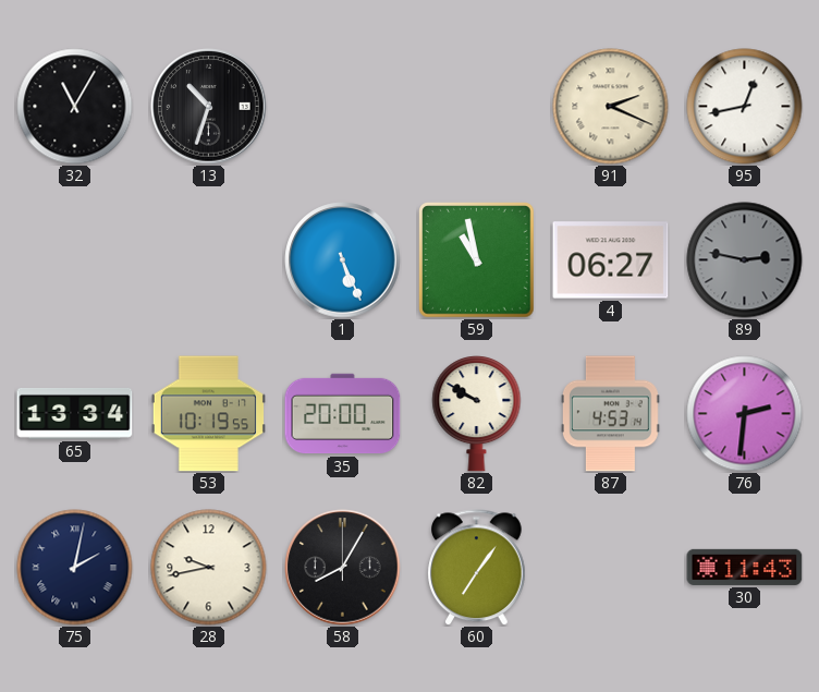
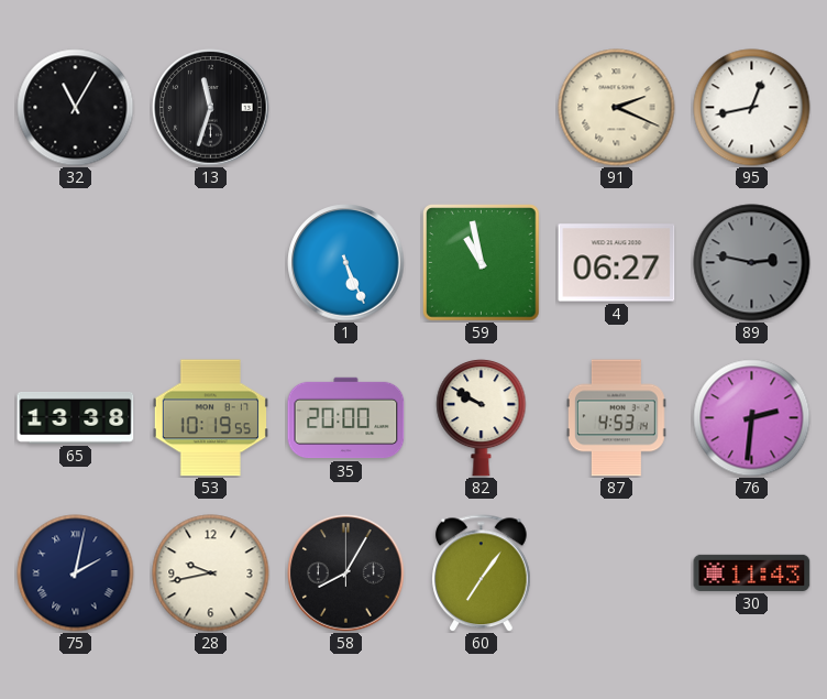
13: 10:33 -> 11:33
65: 13:34 -> 13:38
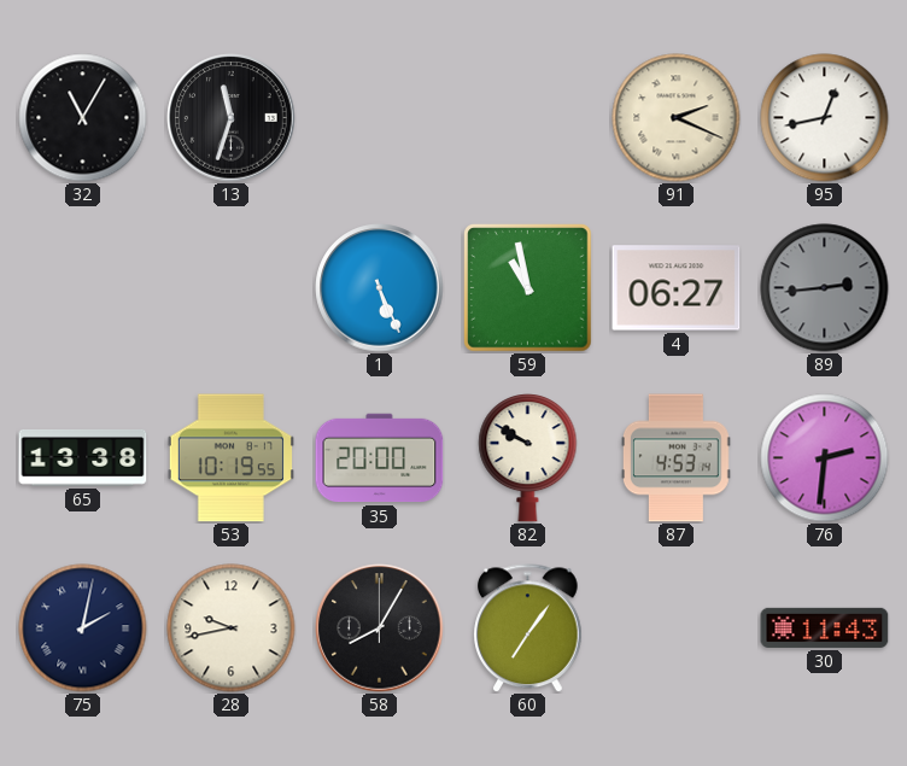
89: 2:47 -> 2:44
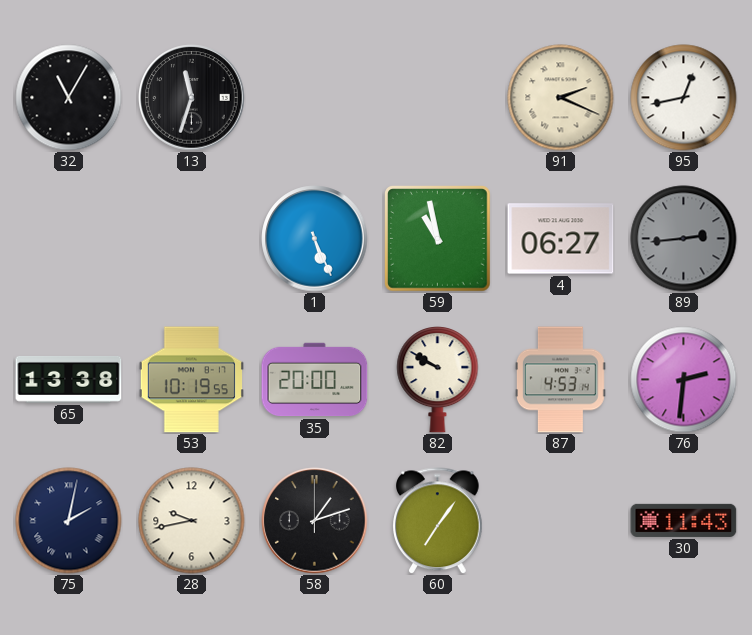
58: 8:05 -> 1:12
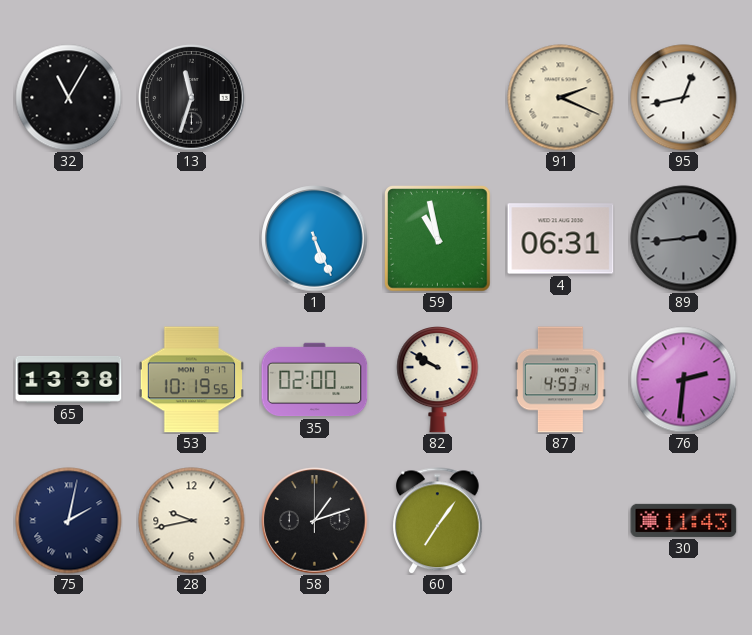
4: 06:27 -> 06:31
35: 20:00 -> 02:00
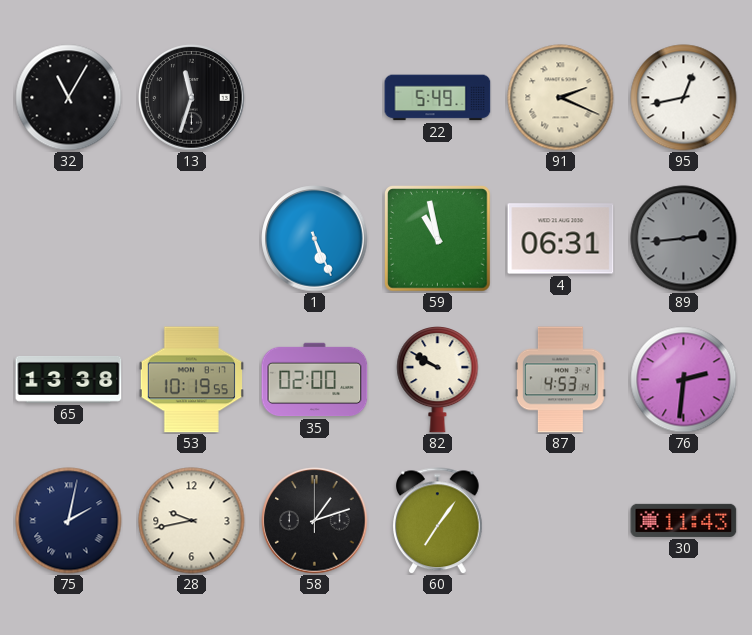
22: none -> 5:49
